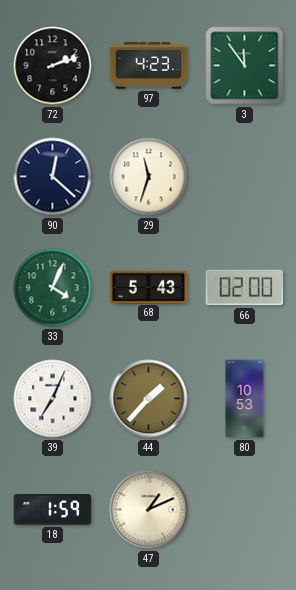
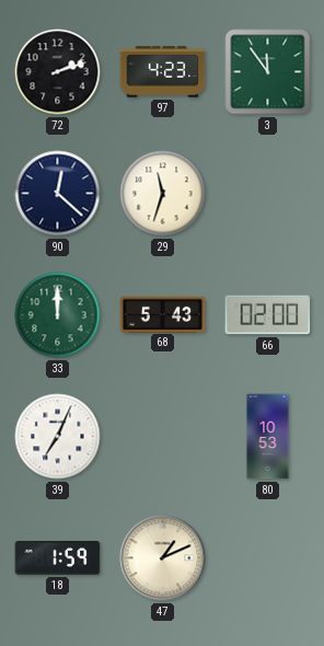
33: 4:04 -> 12:00
44: 1:37 -> none
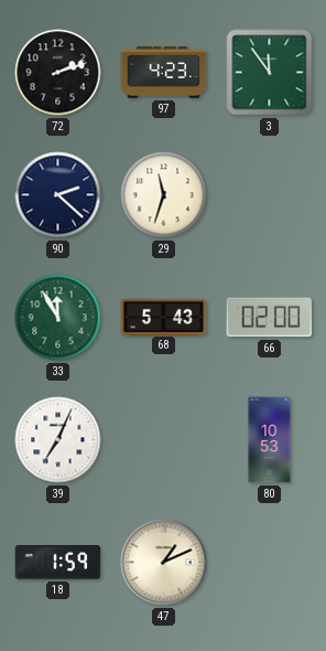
90: 12:22 -> 2:22
33: 12:00 -> 11:55
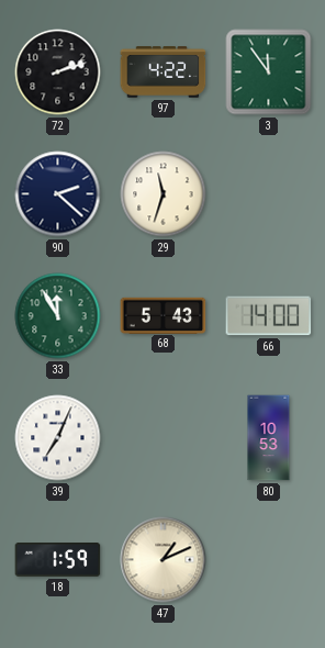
97: 4:23 -> 4:22
66: 02:00 -> 14:00
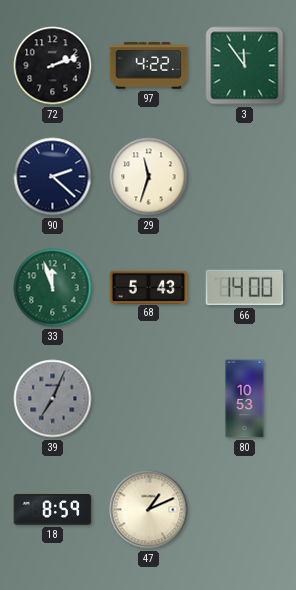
33: 11:55 -> 11:57
39 dial: white -> grey
18: 1:59 -> 8:59
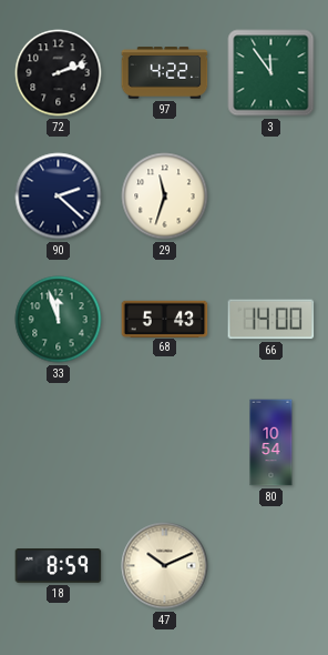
39: 7:04 -> none
80: 10:53 -> 10:54
47: 1:11 -> 10:11
